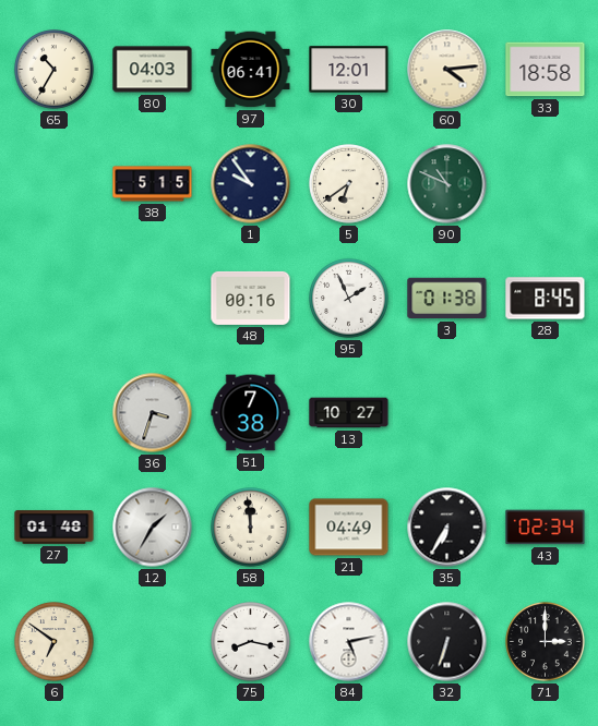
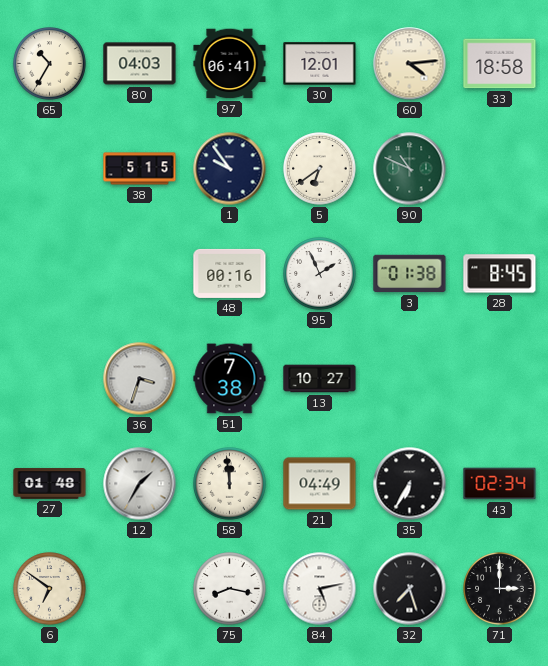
32: 6:33 -> 7:27
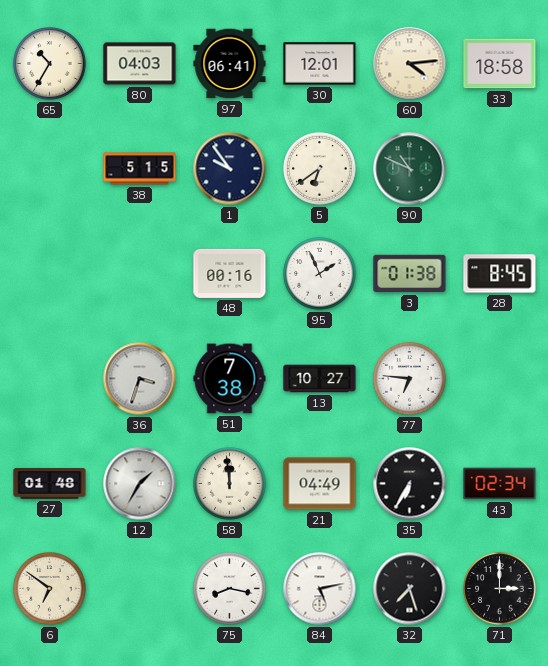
77: none -> 6:46
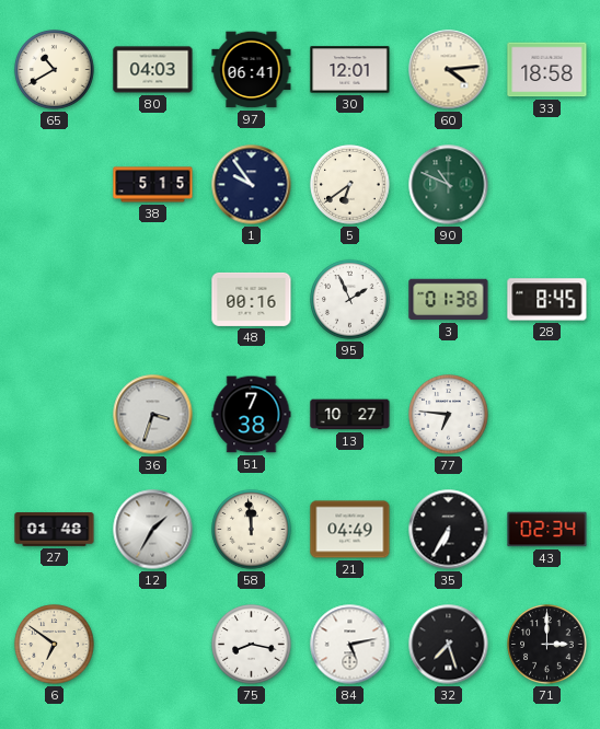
65: 10:35 -> 10:40
